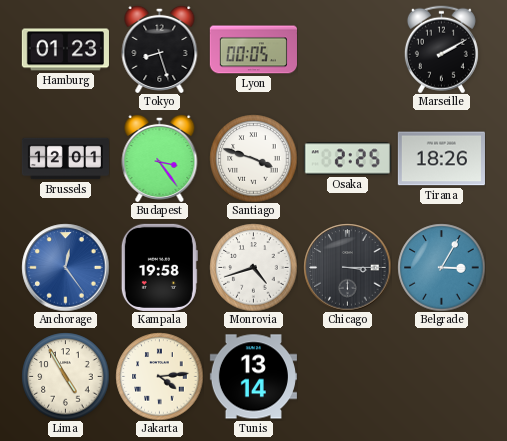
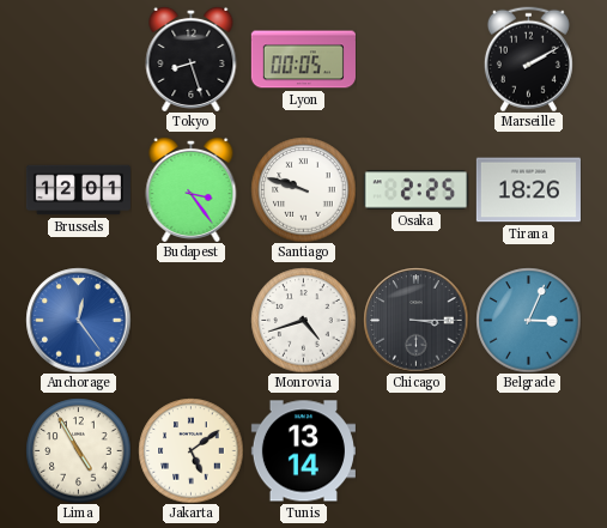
Hamburg: 01:23 -> none
Santiago: 3:48 -> 9:48
Kampala: 19:58 -> none
Belgrade: 3:05 -> 3:04
Jakarta: 4:14 -> 5:09
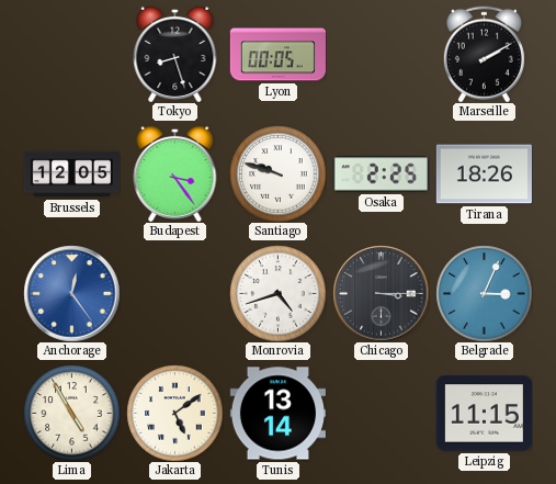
Brussels: 12:01 -> 12:05
Leipzig: none -> 11:15
